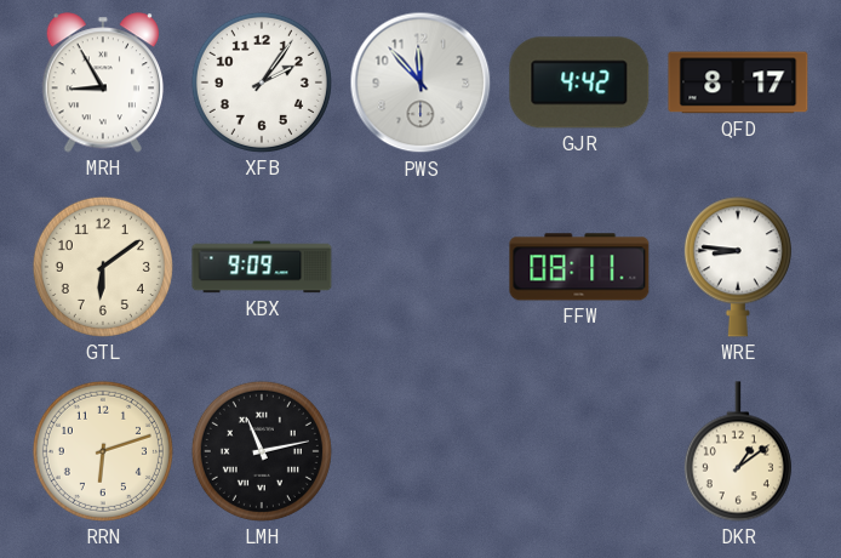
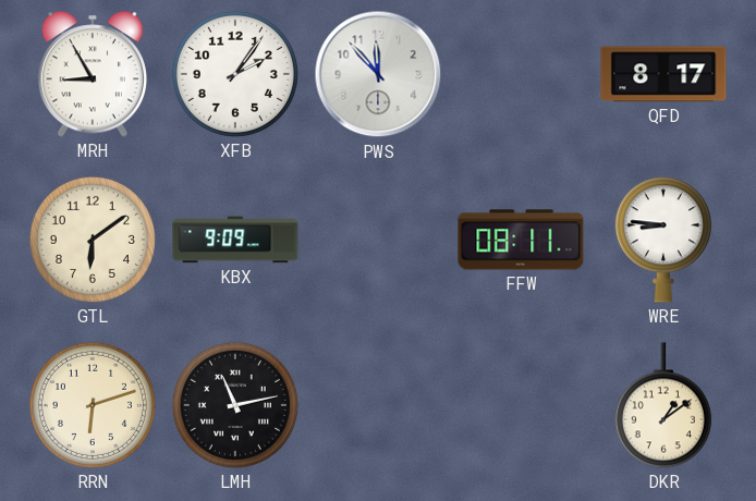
GJR: 4:42 -> none
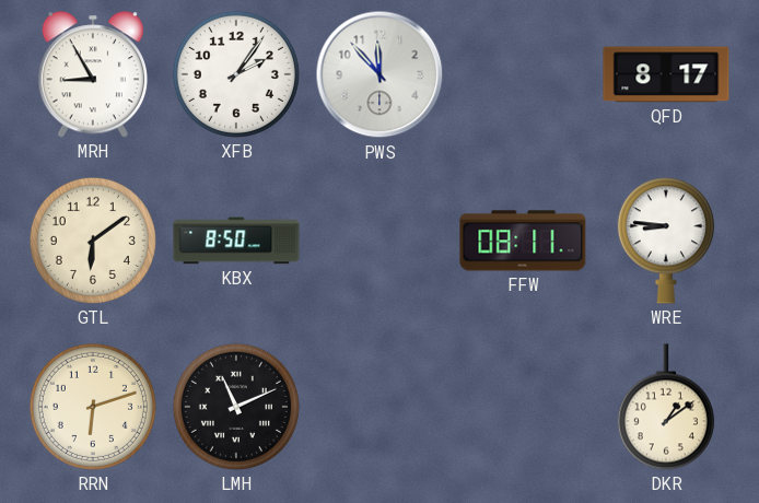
KBX: 9:09 -> 8:50
LMH: 11:13 -> 11:11
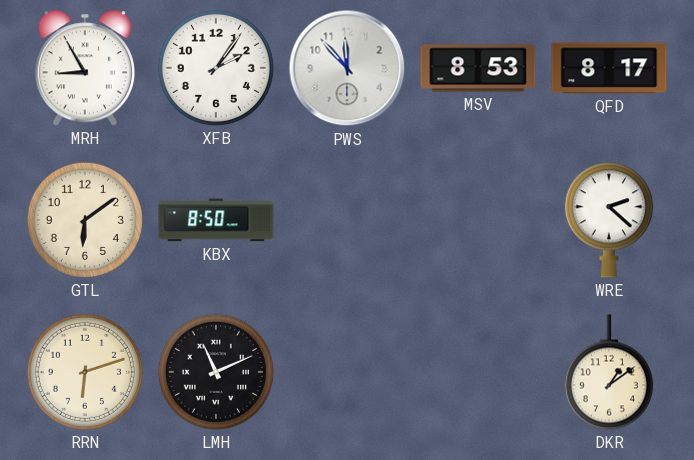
MSV: none -> 8:53
FFW: 08:11 -> none
WRE: 8:46 -> 2:22
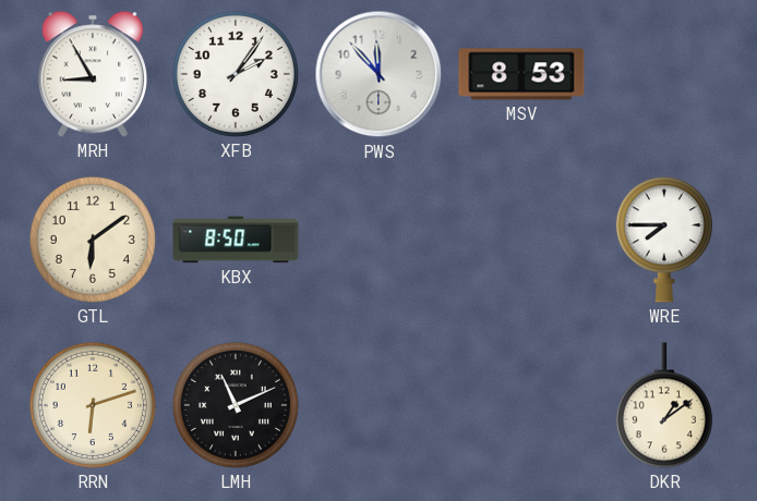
QFD: 8:17 -> none
WRE: 2:22 -> 7:45
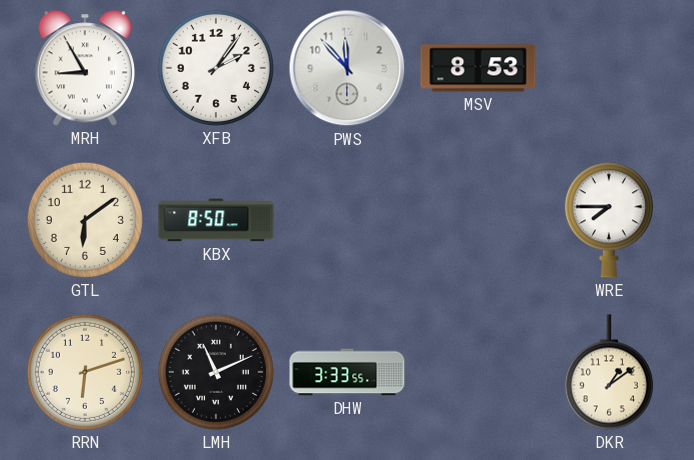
DHW: none -> 3:33
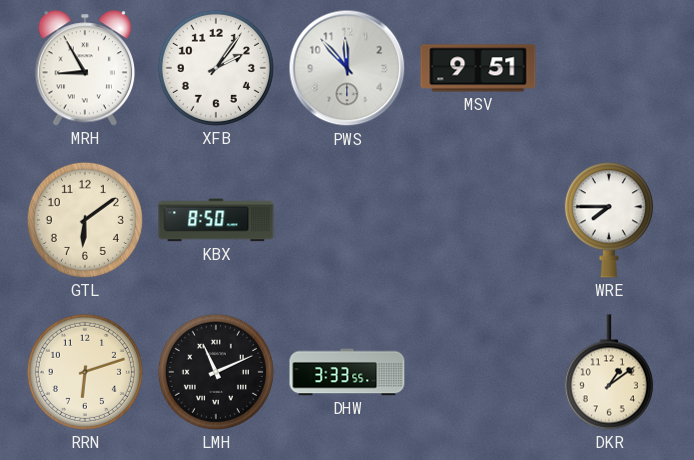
MSV: 8:53 -> 9:51
